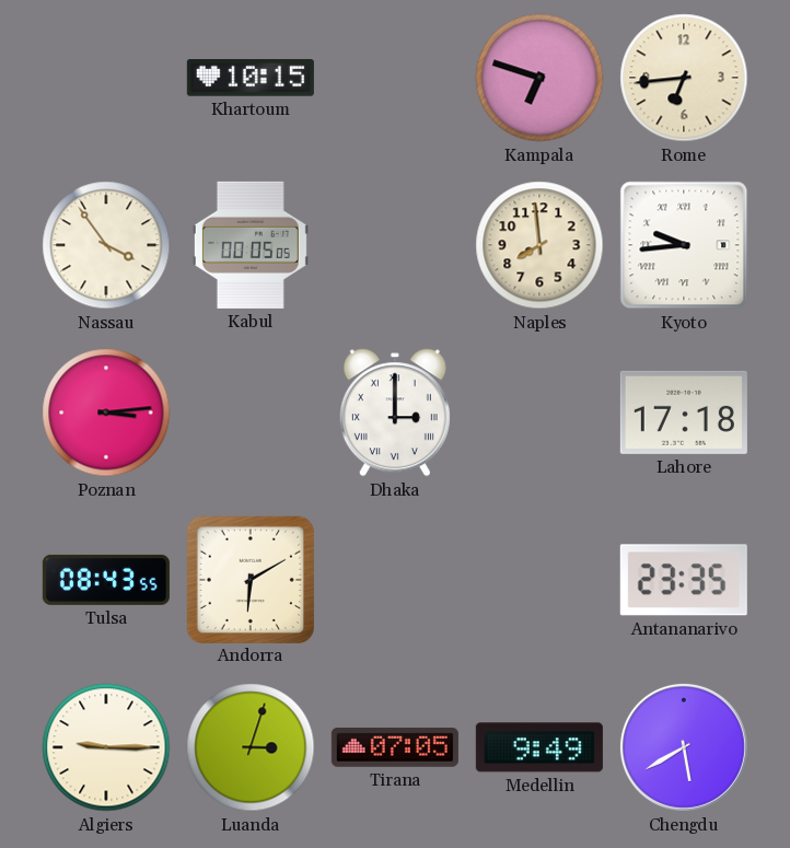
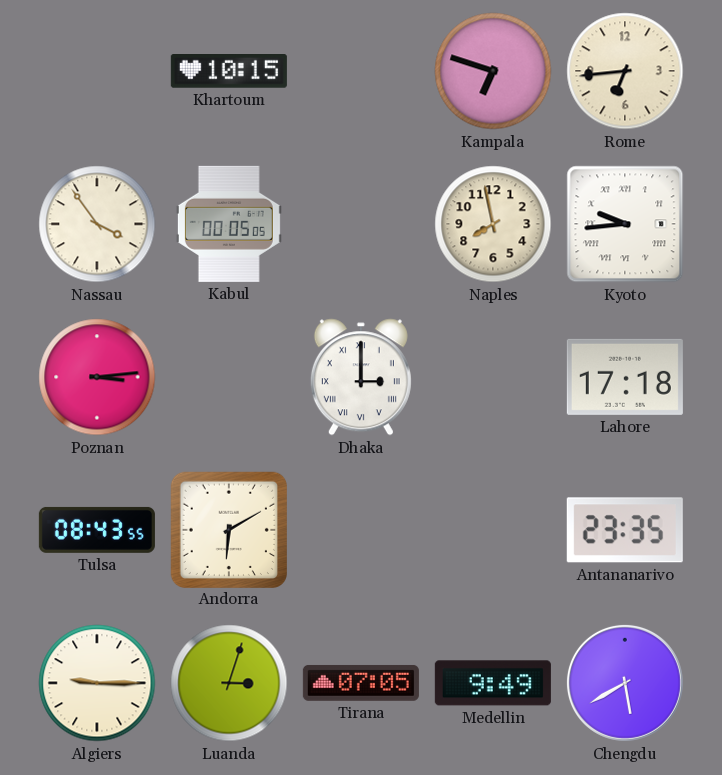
Naples: 7:59 -> 7:58
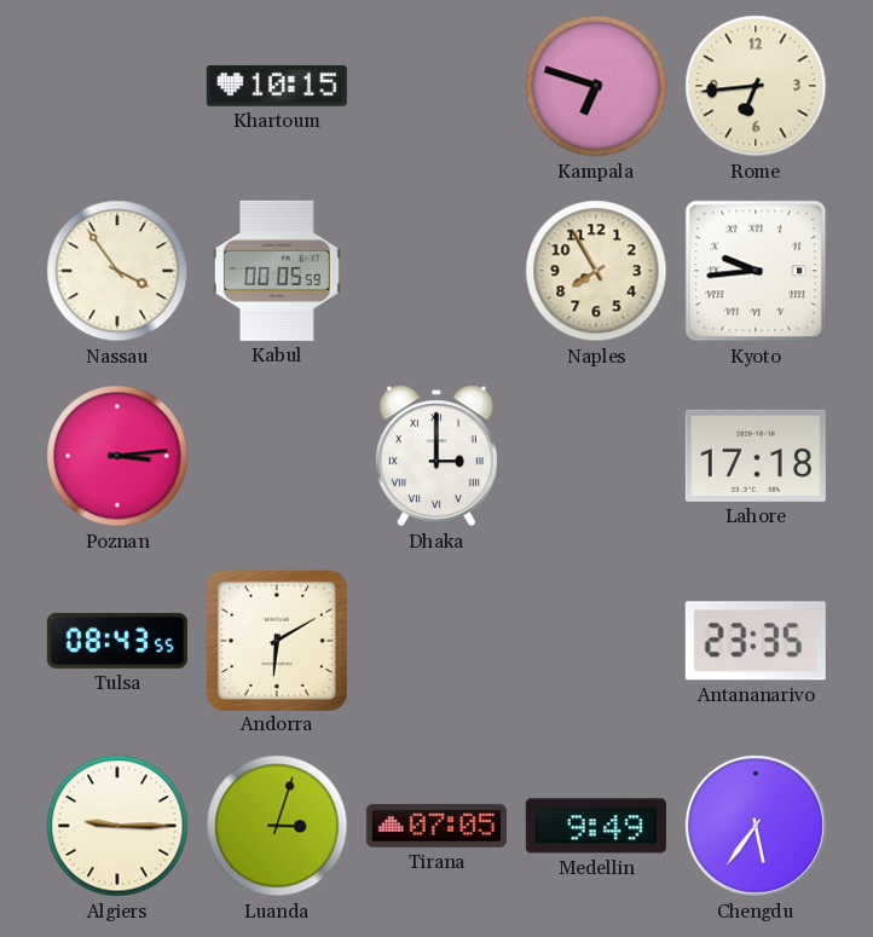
Kabul: 00:05:05 -> 00:05:59
Naples: 7:58 -> 7:55
Chengdu: 5:40 -> 5:36
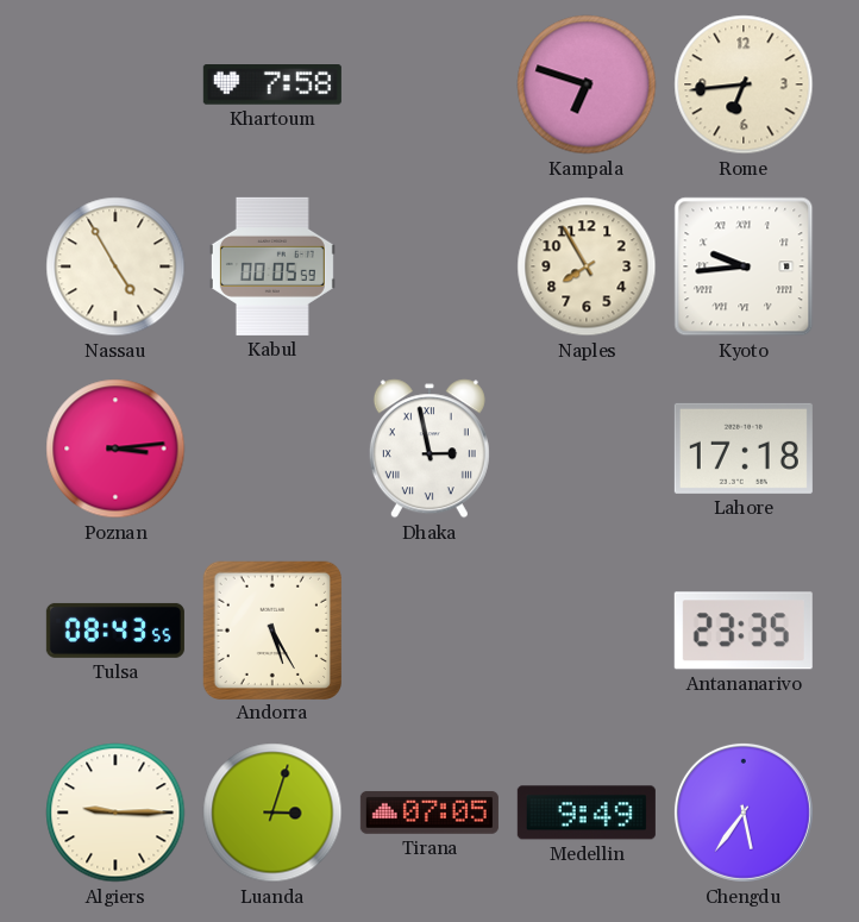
Khartoum: 10:15 -> 7:58
Nassau: 3:54 -> 4:55
Dhaka: 3:00 -> 2:58
Andorra: 6:10 -> 5:25
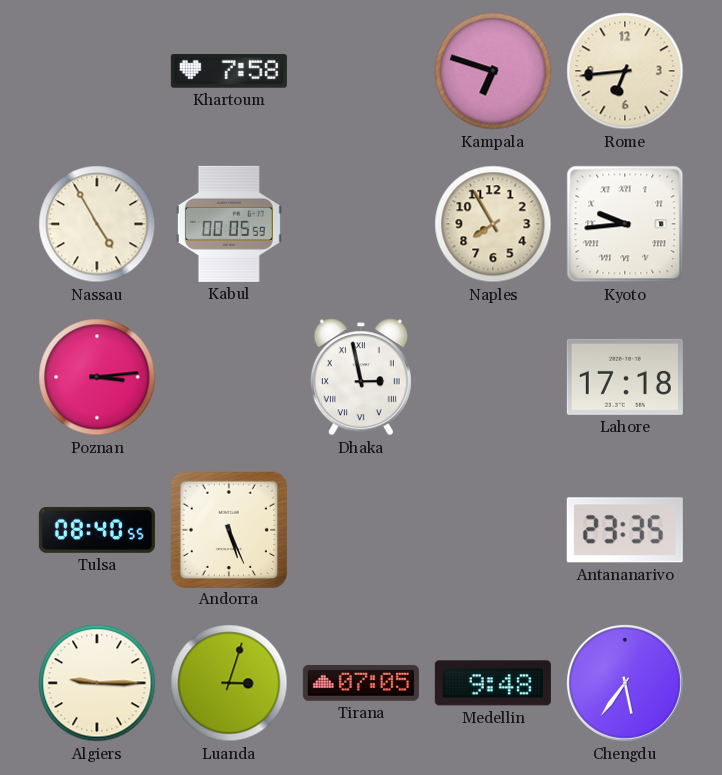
Tulsa: 08:43 -> 08:40
Andorra: 5:25 -> 5:26
Medellin: 9:49 -> 9:48
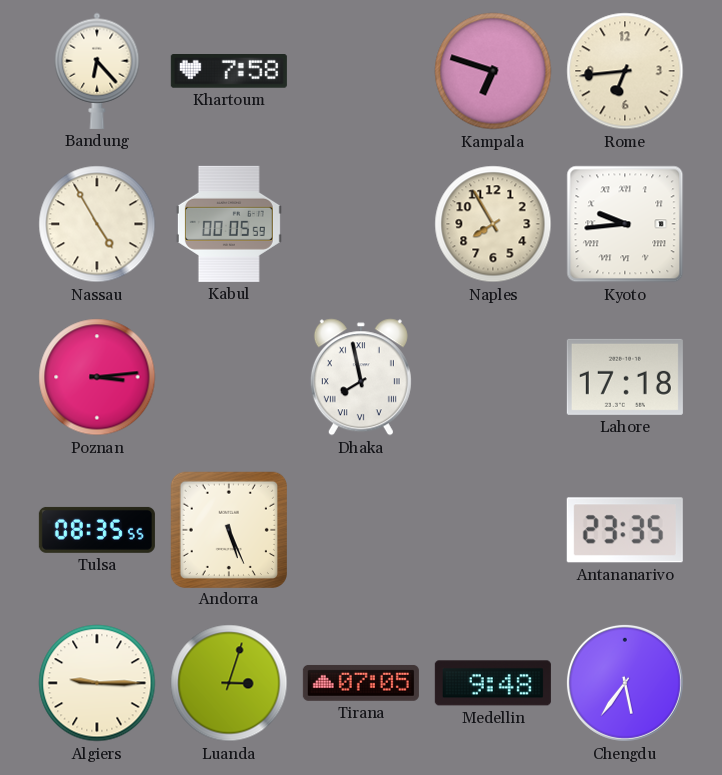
Bandung: none -> 6:23
Dhaka: 2:58 -> 7:58
Tulsa: 08:40 -> 08:35
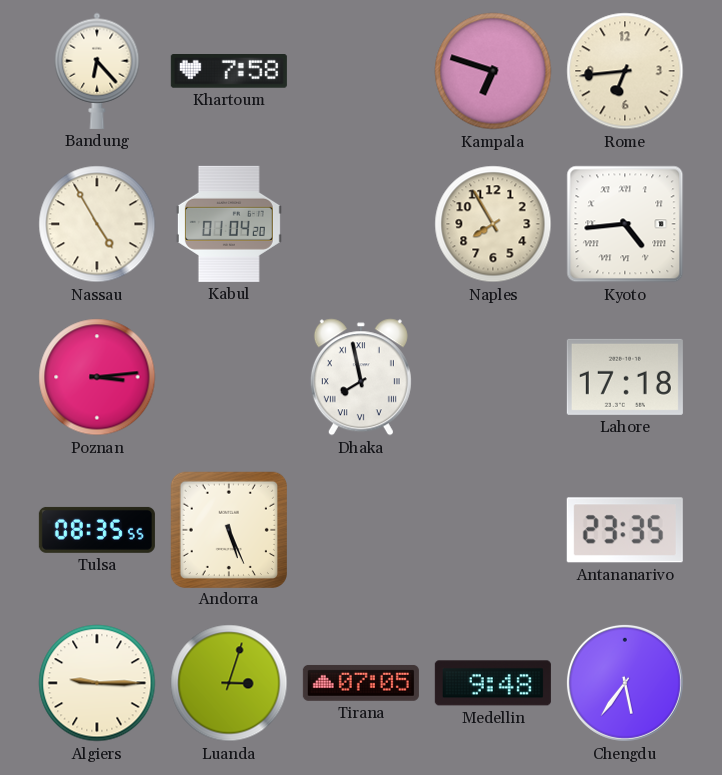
Kabul: 00:05 -> 01:04
Kyoto: 9:44 -> 4:44
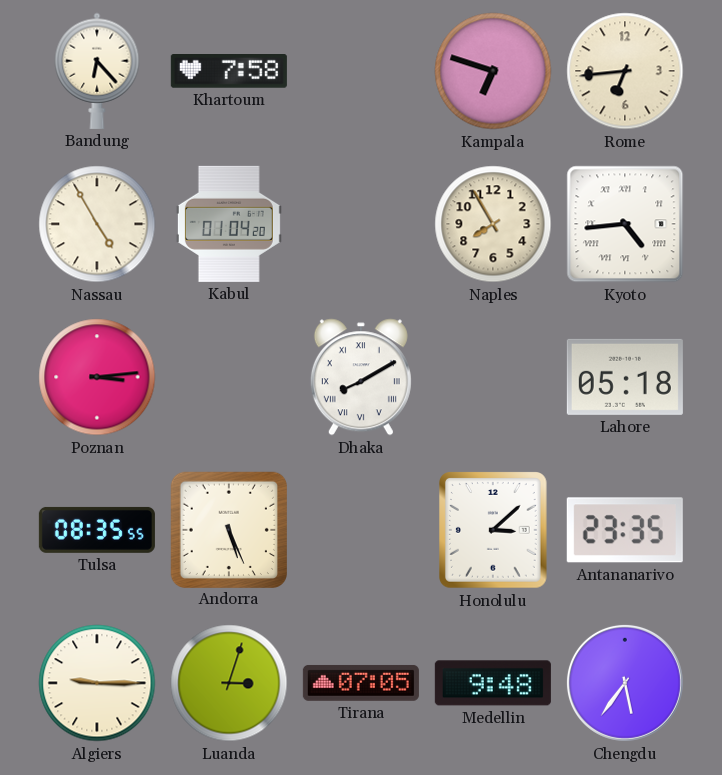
Dhaka: 7:58 -> 8:10
Lahore: 17:18 -> 05:18
Honolulu: none -> 3:08
